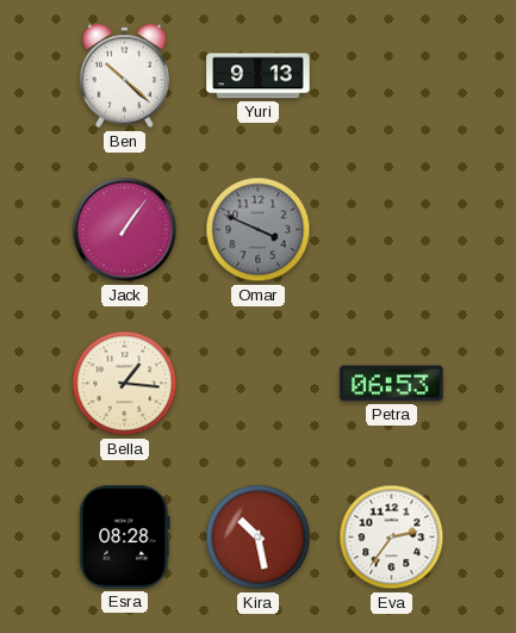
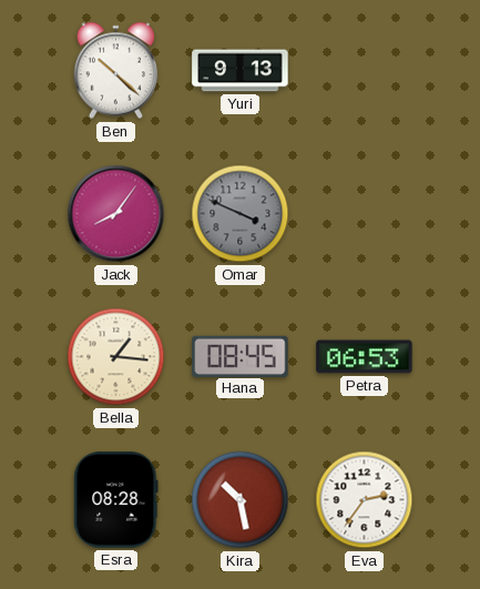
Jack: 1:06 -> 8:06
Hana: none -> 08:45
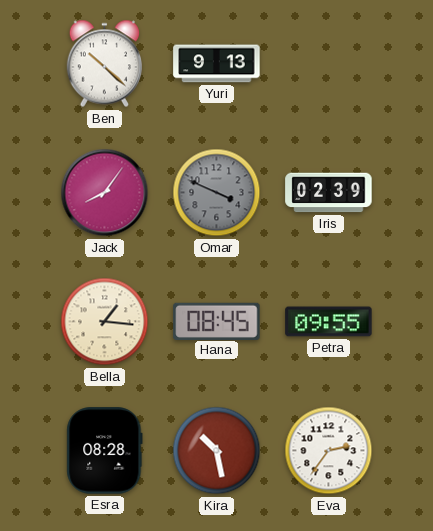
Iris: none -> 02:39
Petra: 06:53 -> 09:55
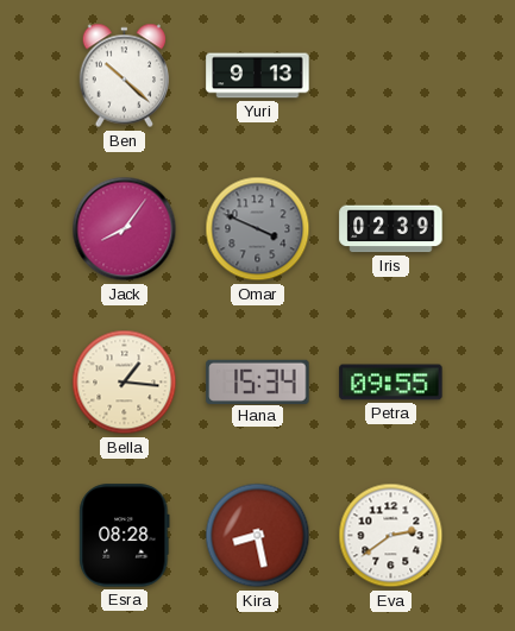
Hana: 08:45 -> 15:34
Kira: 10:28 -> 8:28
Eva: 2:36 -> 2:39
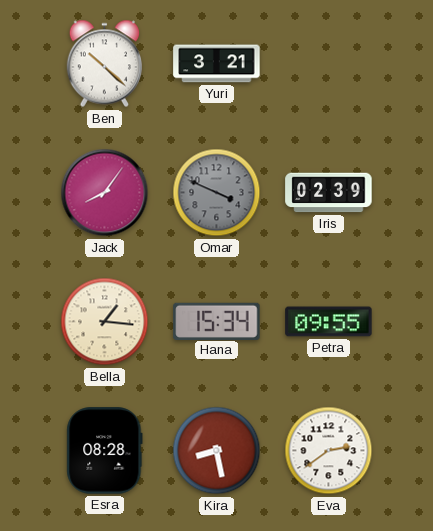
Yuri: 9:13 -> 3:21
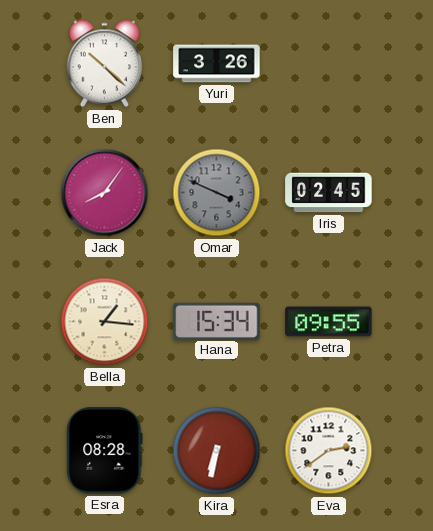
Yuri: 3:21 -> 3:26
Iris: 02:39 -> 02:45
Kira: 8:28 -> 6:32
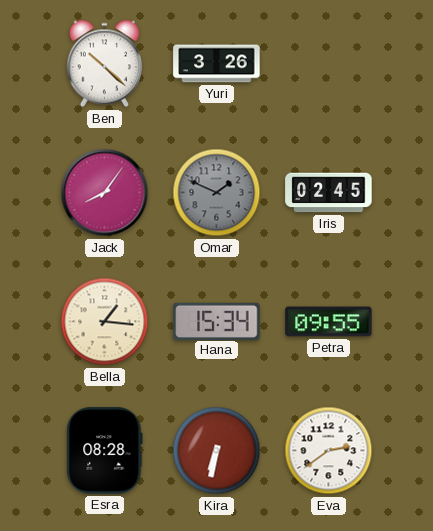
Omar: 3:49 -> 1:49
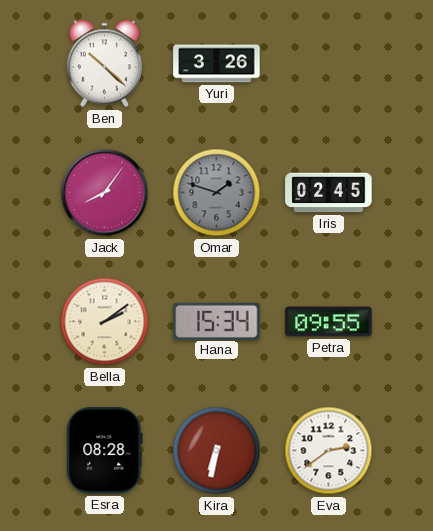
Omar: 1:49 -> 1:48
Bella: 1:16 -> 2:09
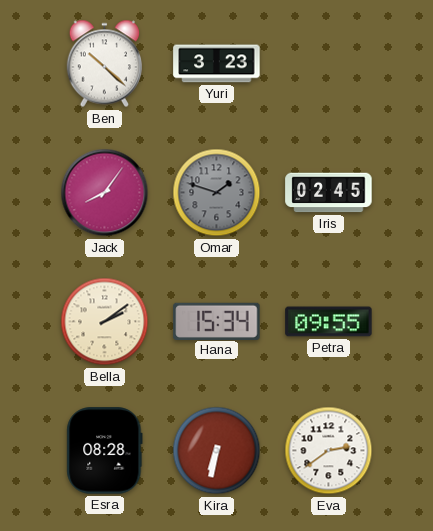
Yuri: 3:26 -> 3:23
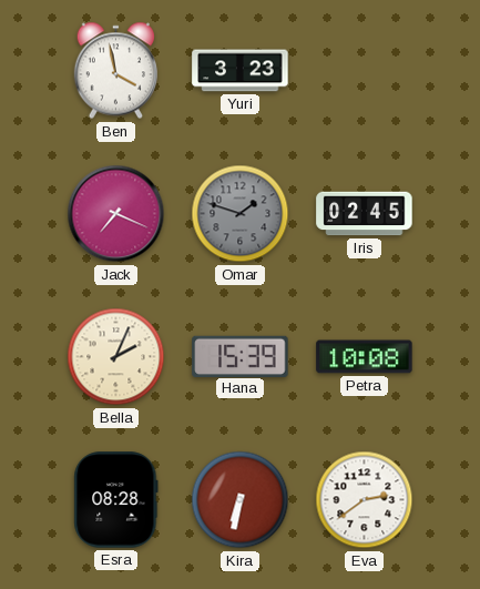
Ben: 10:22 -> 3:58
Jack: 8:06 -> 7:19
Bella: 2:09 -> 2:04
Hana: 15:34 -> 15:39
Petra: 09:55 -> 10:08
